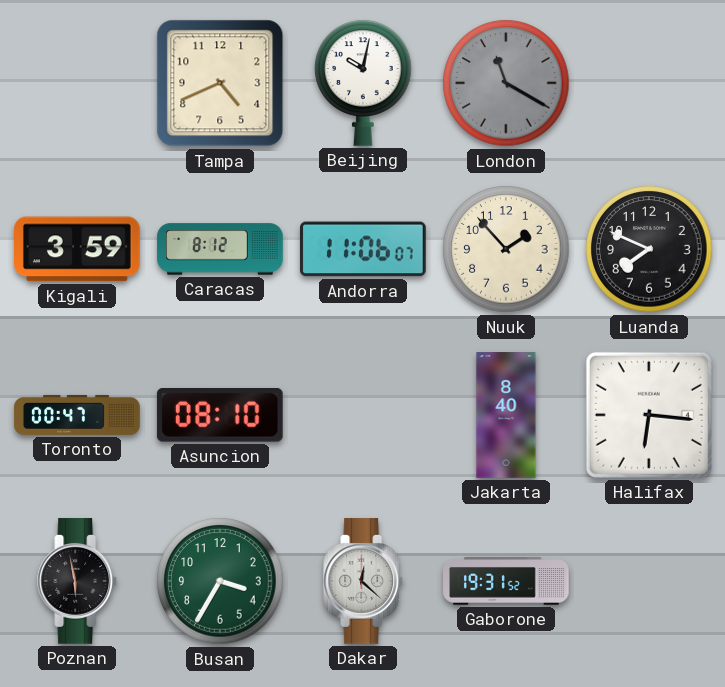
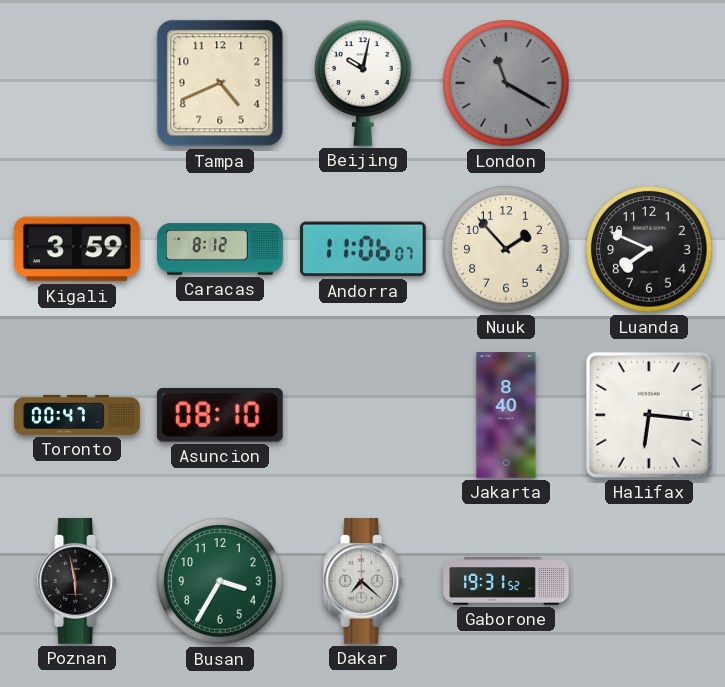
Dakar: 12:22 -> 7:22
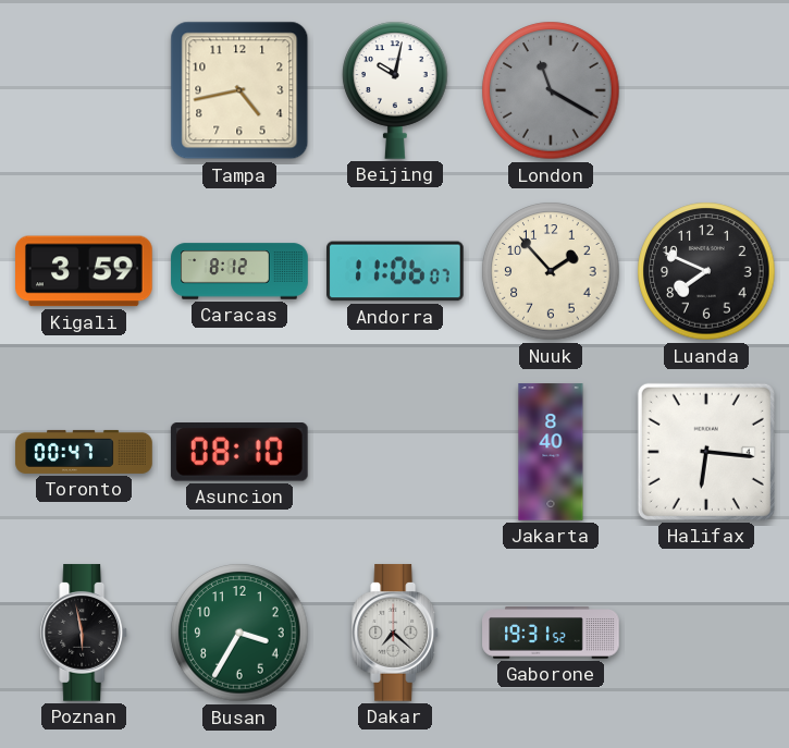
Tampa: 4:41 -> 4:43
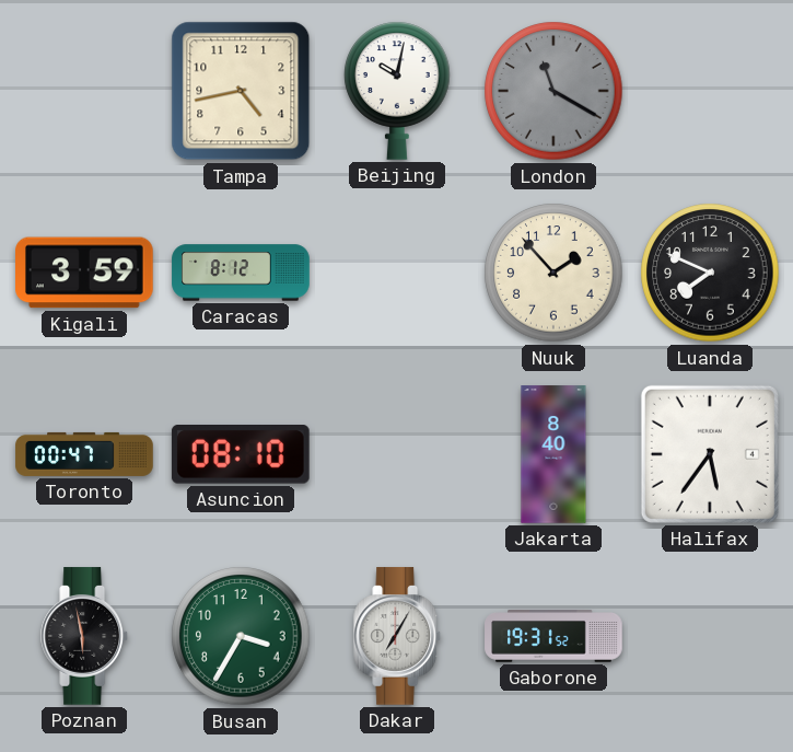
Andorra: 11:06 -> none
Halifax: 6:16 -> 5:36
Dakar: 7:22 -> 7:05
